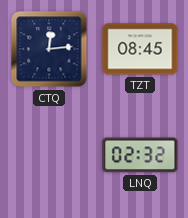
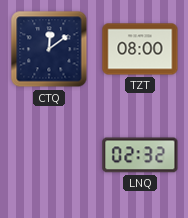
CTQ: 12:14 -> 12:09
TZT: 08:45 -> 08:00
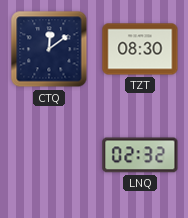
TZT: 08:00 -> 08:30
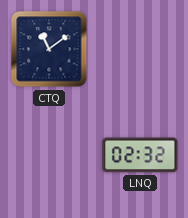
CTQ: 12:09 -> 11:09
TZT: 08:30 -> none
